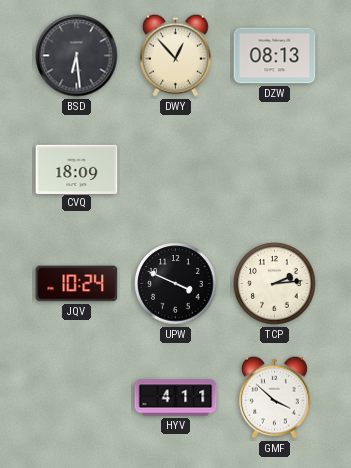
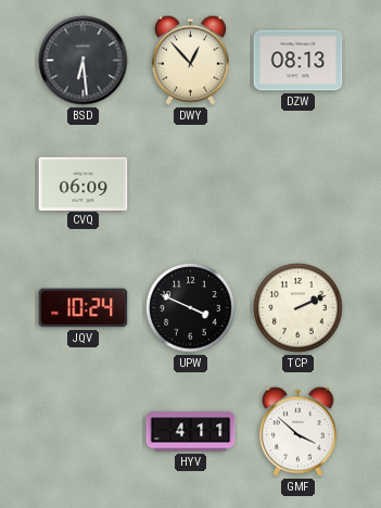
CVQ: 18:09 -> 06:09
TCP: 2:14 -> 2:11
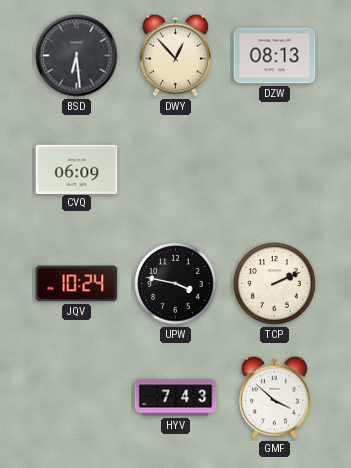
UPW: 3:49 -> 3:47
HYV: 4:11 -> 7:43
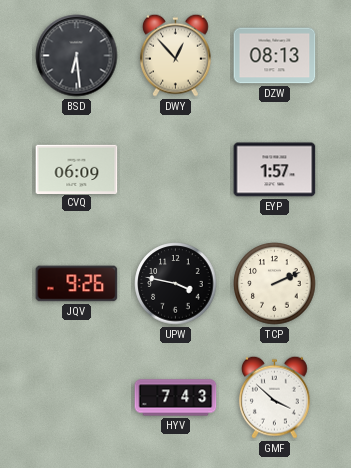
EYP: none -> 1:57
JQV: 10:24 -> 9:26
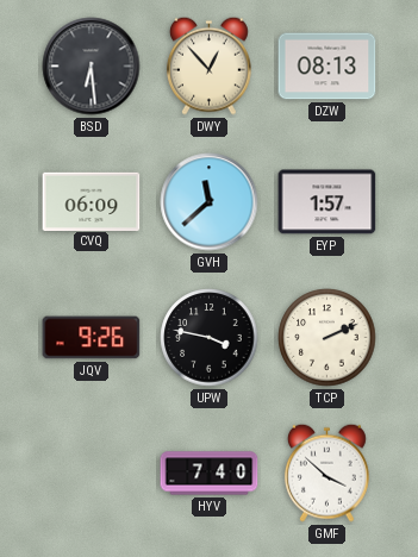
GVH: none -> 11:38
HYV: 7:43 -> 7:40
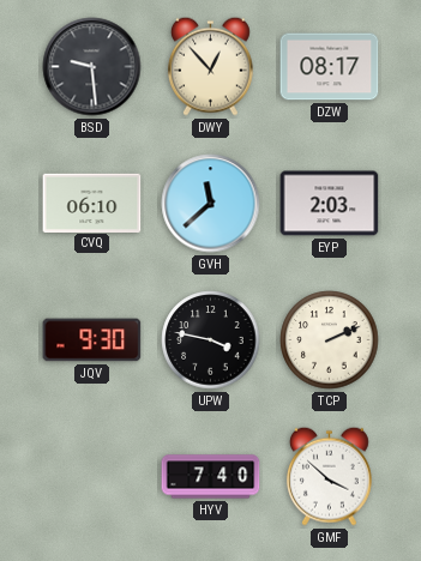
BSD: 6:29 -> 9:29
DZW: 08:13 -> 08:17
CVQ: 06:09 -> 06:10
EYP: 1:57 -> 2:03
JQV: 9:26 -> 9:30
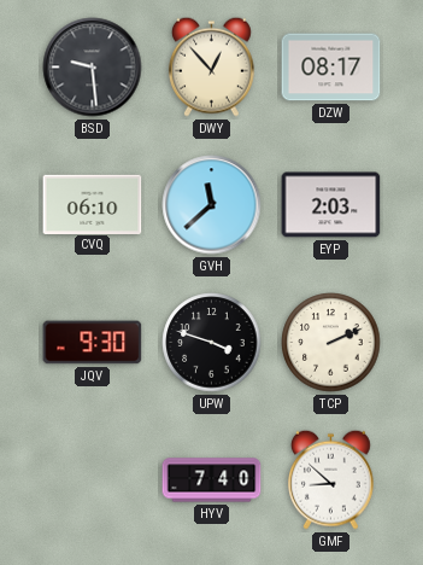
UPW: 3:47 -> 3:48
GMF: 3:52 -> 8:52
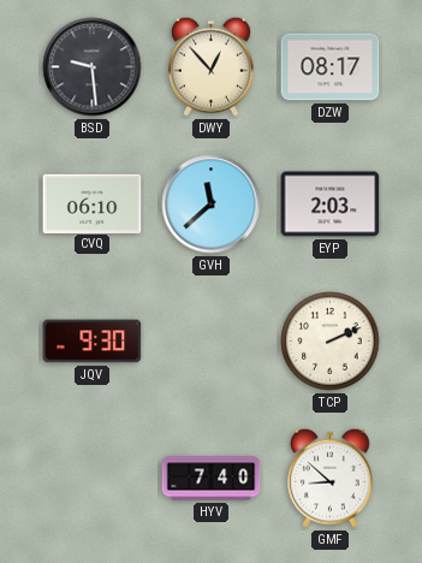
UPW: 3:48 -> none
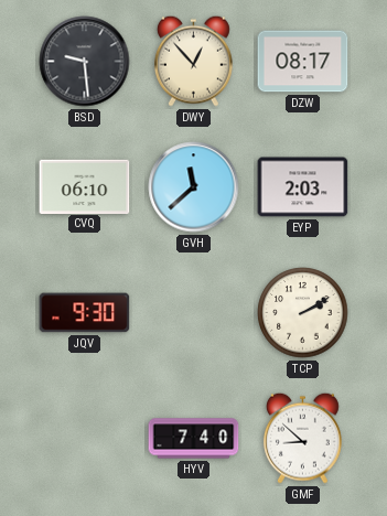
TCP: 2:11 -> 2:10
